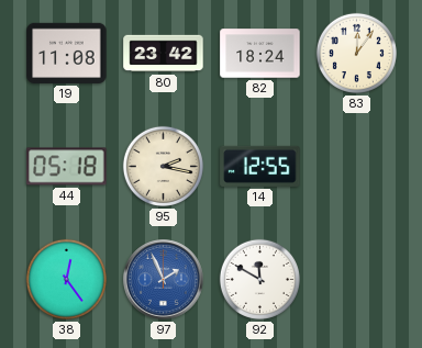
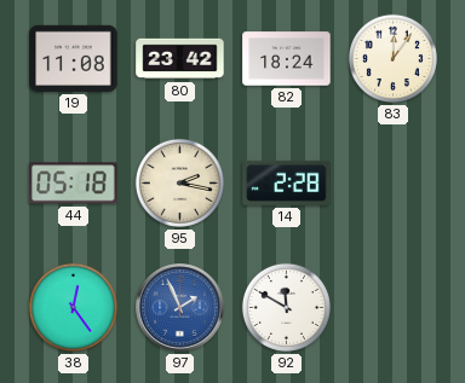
14: 12:55 -> 2:28
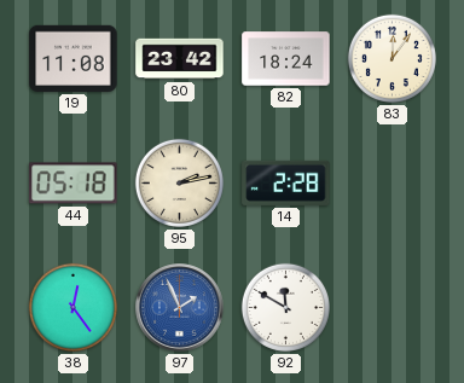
95: 2:17 -> 2:13
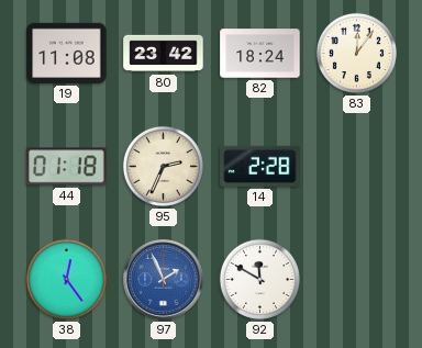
44: 05:18 -> 01:18
95: 2:13 -> 2:34
